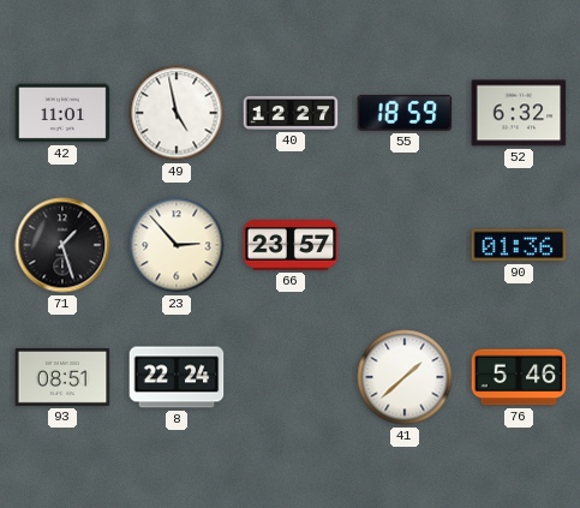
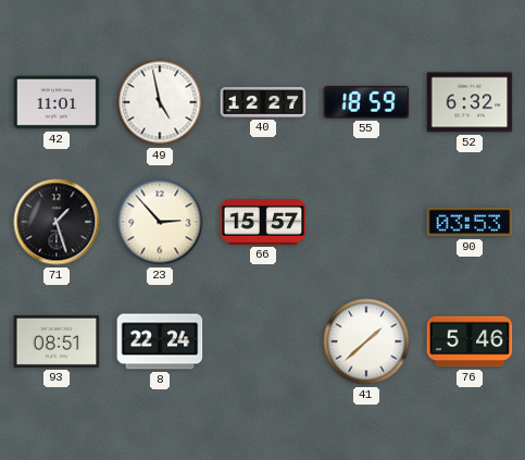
66: 23:57 -> 15:57
90: 01:36 -> 03:53
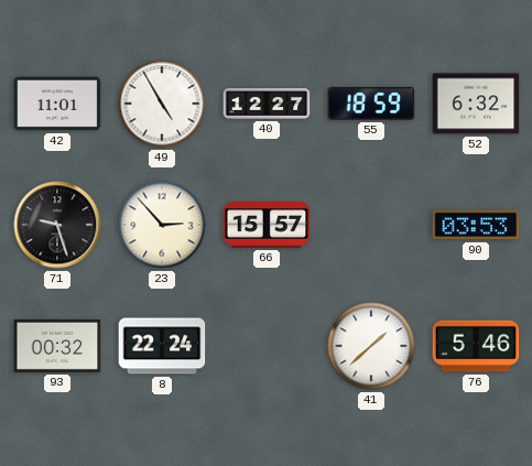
49: 4:58 -> 4:55
71: 1:27 -> 9:27
93: 08:51 -> 00:32
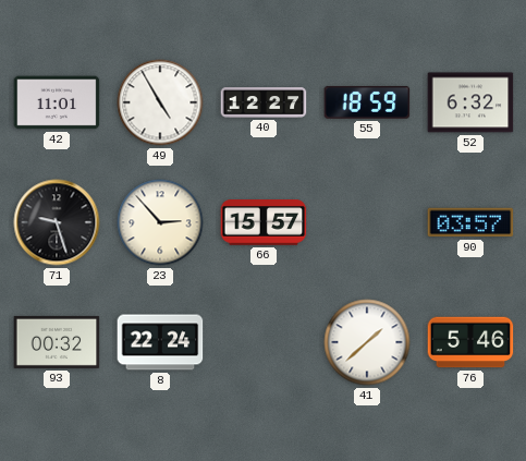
90: 03:53 -> 03:57
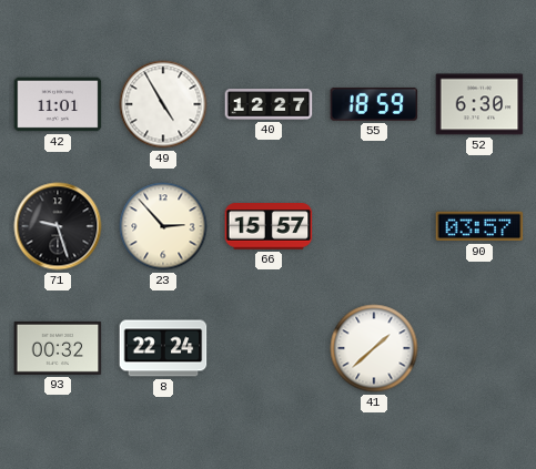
52: 6:32 -> 6:30
76: 5:46 -> none
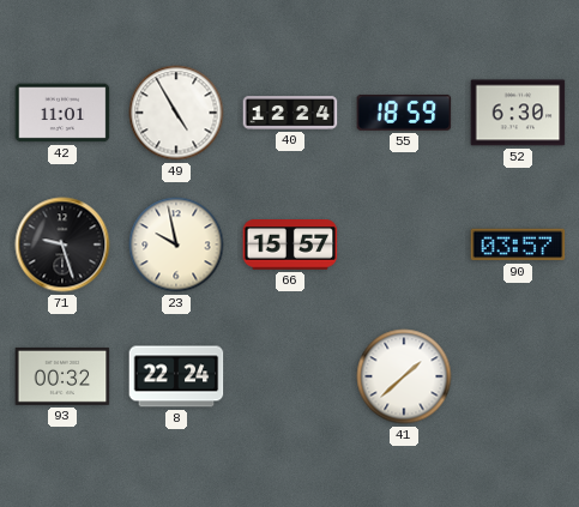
40: 12:27 -> 12:24
23: 2:53 -> 9:58
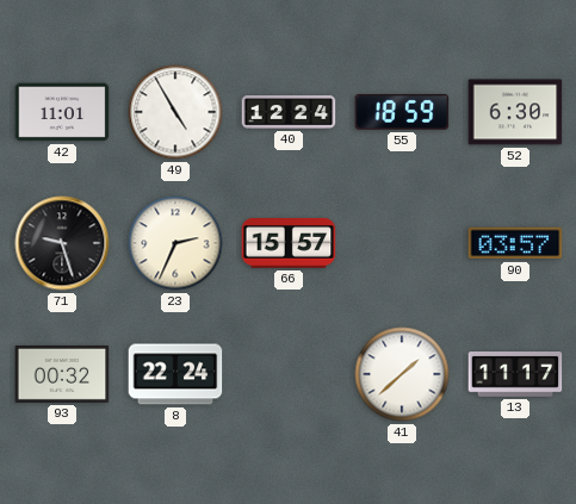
23: 9:58 -> 2:34
13: none -> 11:17
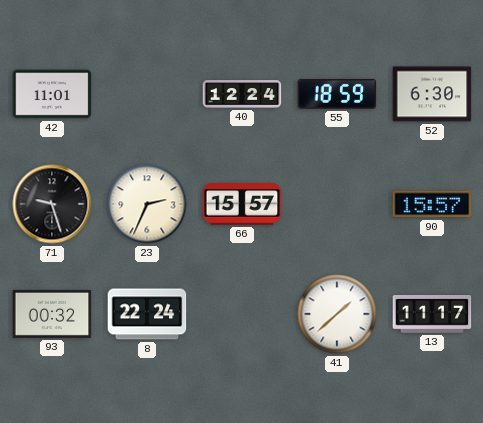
49: 4:55 -> none
90: 03:57 -> 15:57
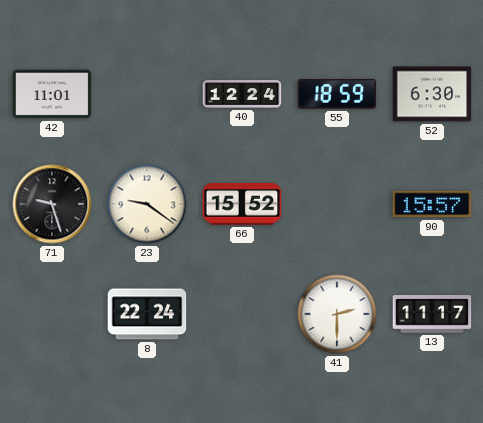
23: 2:34 -> 9:21
66: 15:57 -> 15:52
93: 00:32 -> none
41: 1:38 -> 2:30
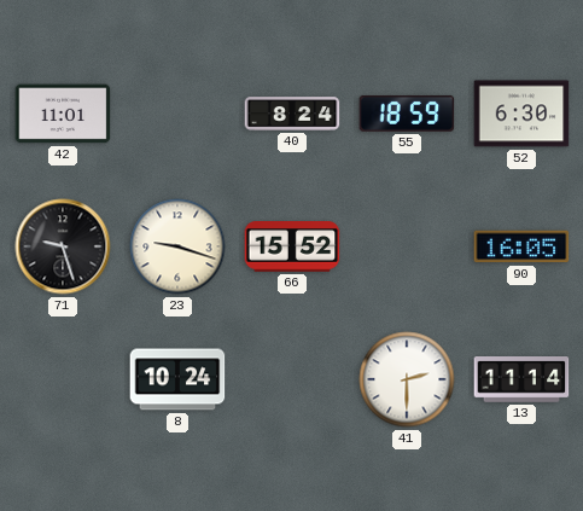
40: 12:24 -> 8:24
23: 9:21 -> 9:18
90: 15:57 -> 16:05
8: 22:24 -> 10:24
13: 11:17 -> 11:14
